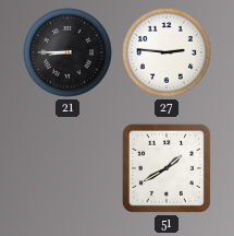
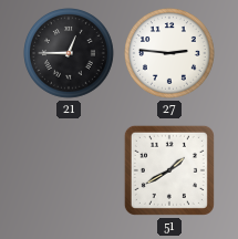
21: 8:45 -> 12:45
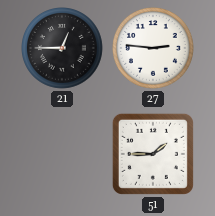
51: 1:40 -> 1:45
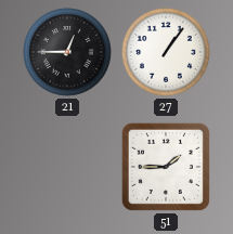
27: 2:46 -> 1:06
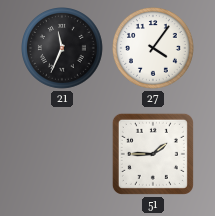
21: 12:45 -> 11:34
27: 1:06 -> 4:06
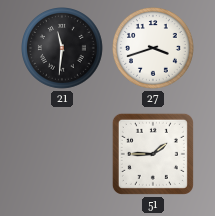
21: 11:34 -> 11:31
27: 4:06 -> 3:42
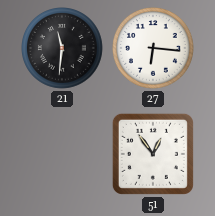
27: 3:42 -> 6:16
51: 1:45 -> 12:54
